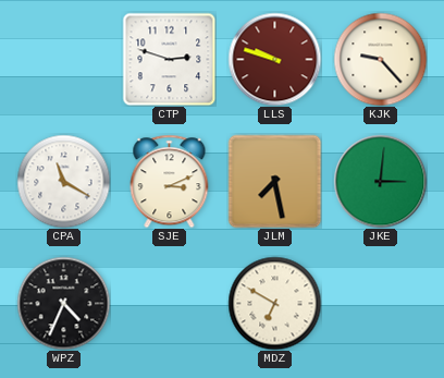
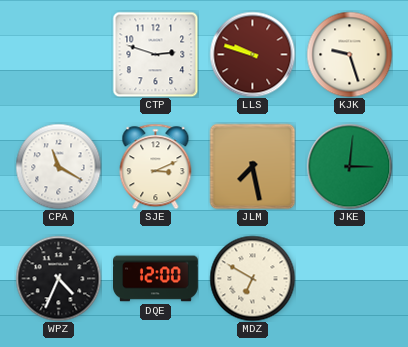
KJK: 9:23 -> 9:27
DQE: none -> 12:00
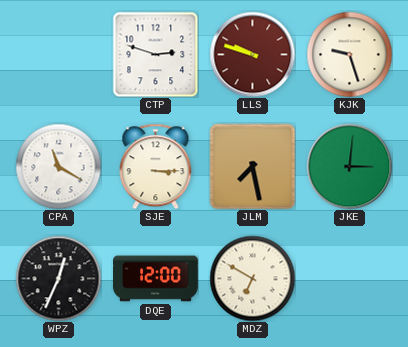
SJE: 3:11 -> 3:15
WPZ: 4:34 -> 12:34
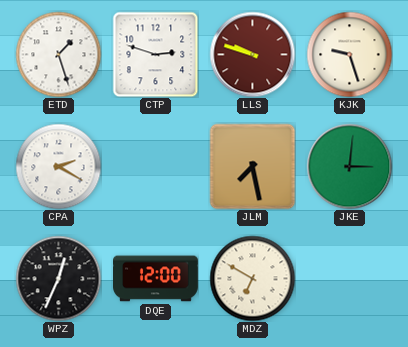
ETD: none -> 1:27
CPA: 11:20 -> 2:20
SJE: 3:15 -> none
